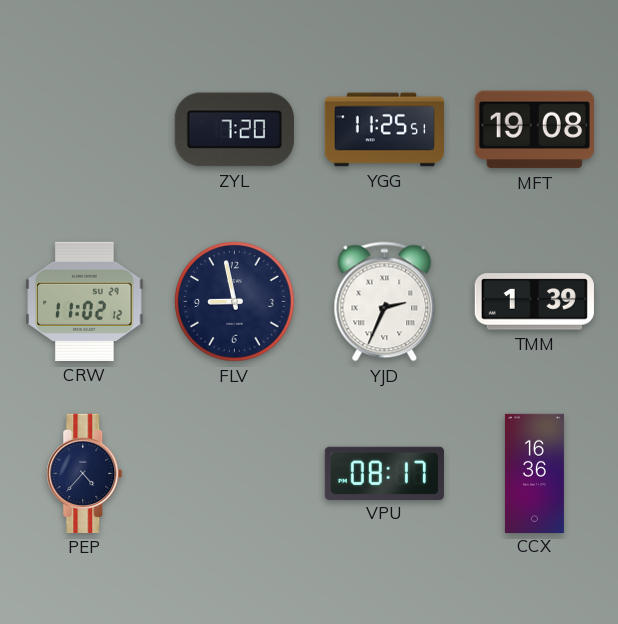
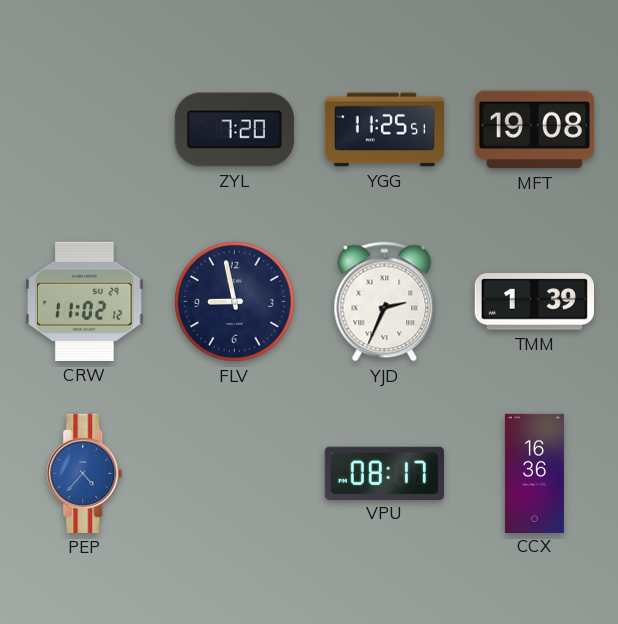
PEP dial: navy -> blue
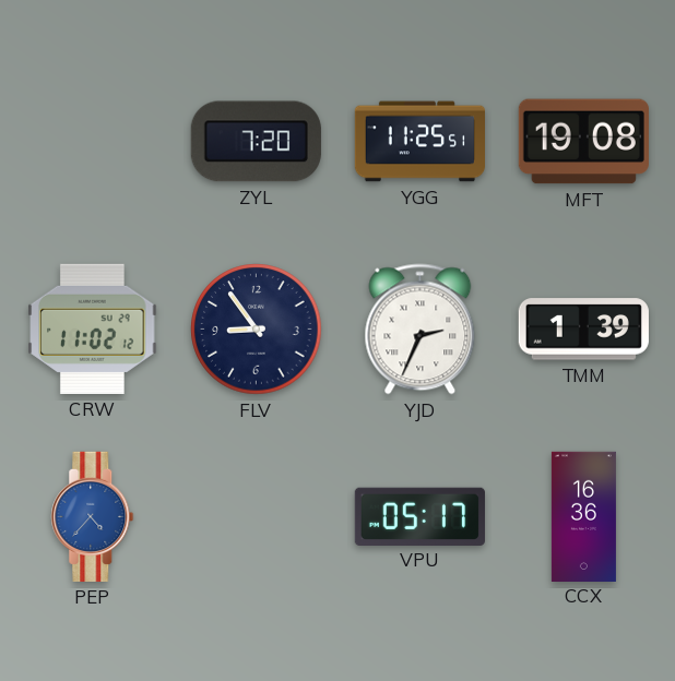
FLV: 8:58 -> 8:54
VPU: 08:17 -> 05:17
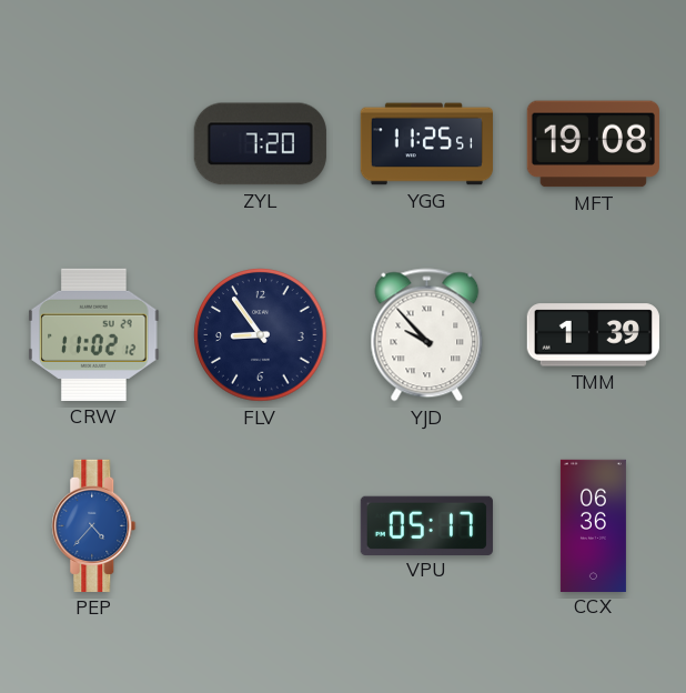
YJD: 2:34 -> 9:53
CCX: 16:36 -> 06:36
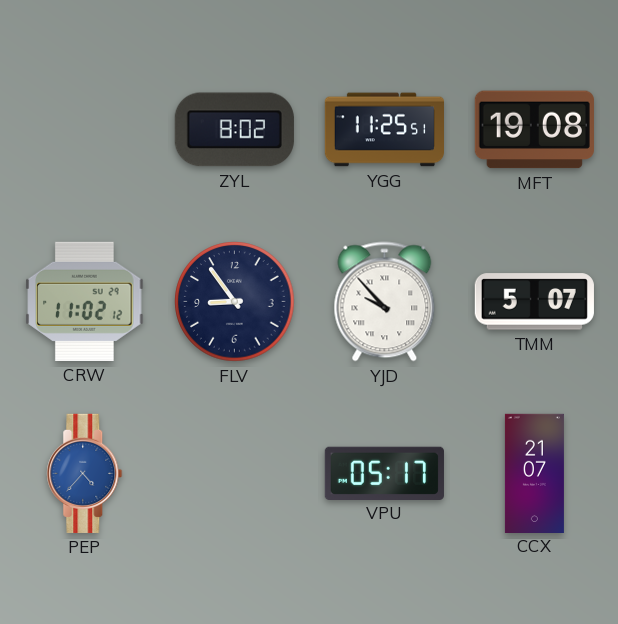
ZYL: 7:20 -> 8:02
TMM: 1:39 -> 5:07
CCX: 06:36 -> 21:07
